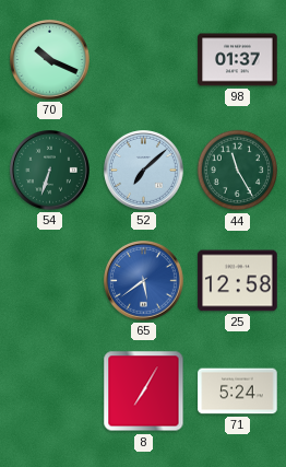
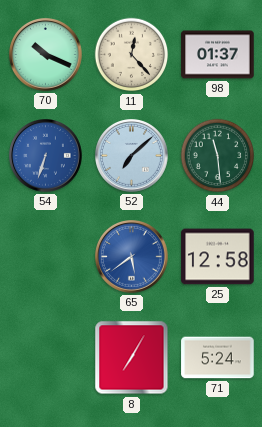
11: none -> 12:23
54 dial: green -> blue
44: 11:25 -> 11:29
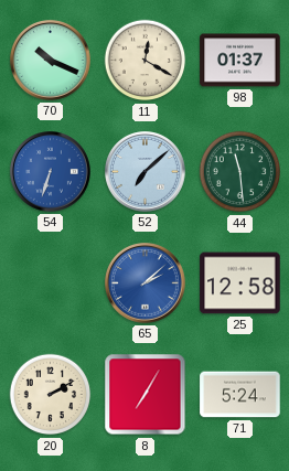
11: 12:23 -> 12:20
65: 5:39 -> 2:08
20: none -> 2:10
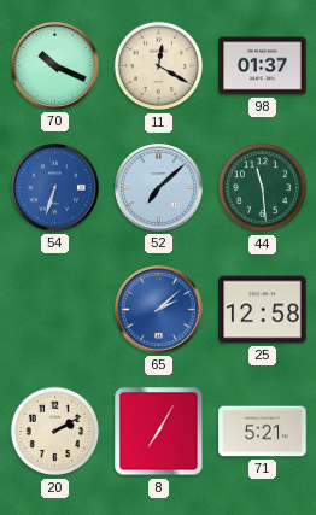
71: 5:24 -> 5:21
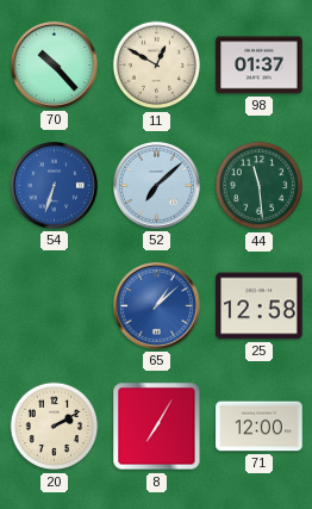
70: 10:19 -> 10:23
11: 12:20 -> 12:50
65: 2:08 -> 1:08
71: 5:21 -> 12:00
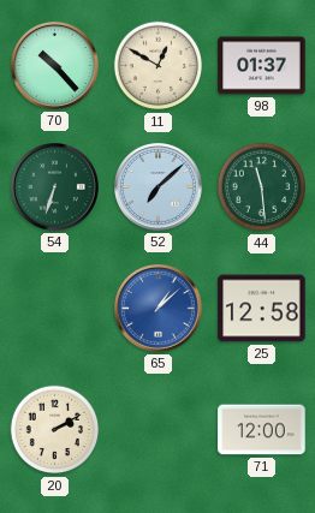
54 dial: blue -> green
8: 7:05 -> none
